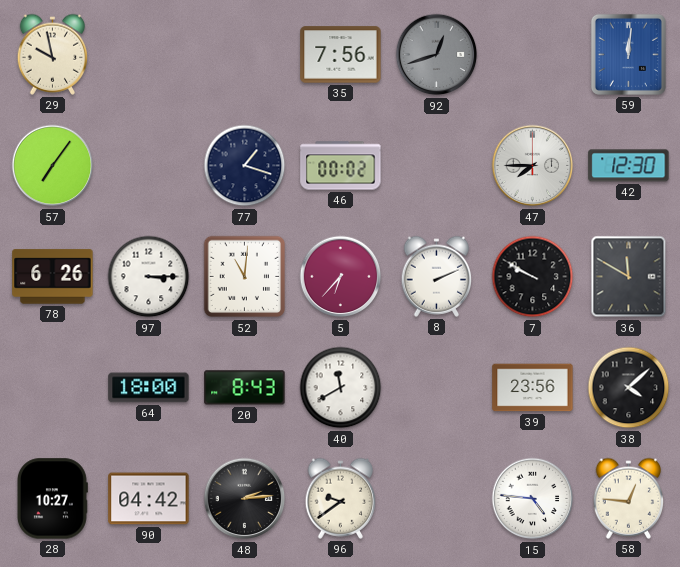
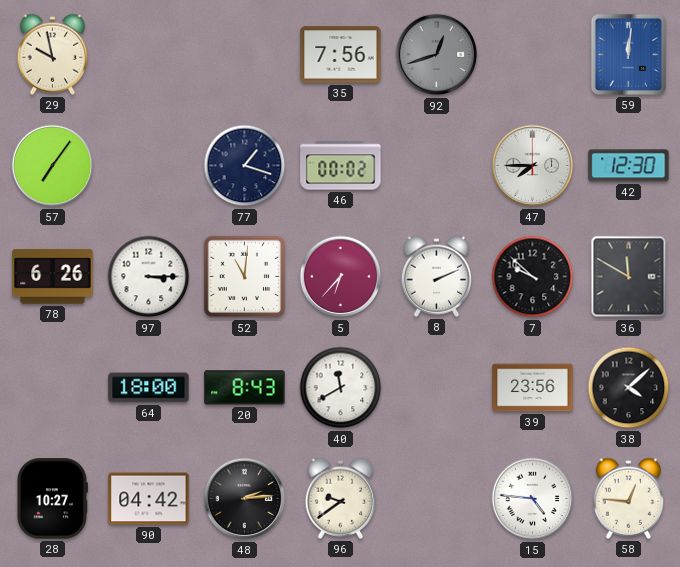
7: 9:50 -> 9:52
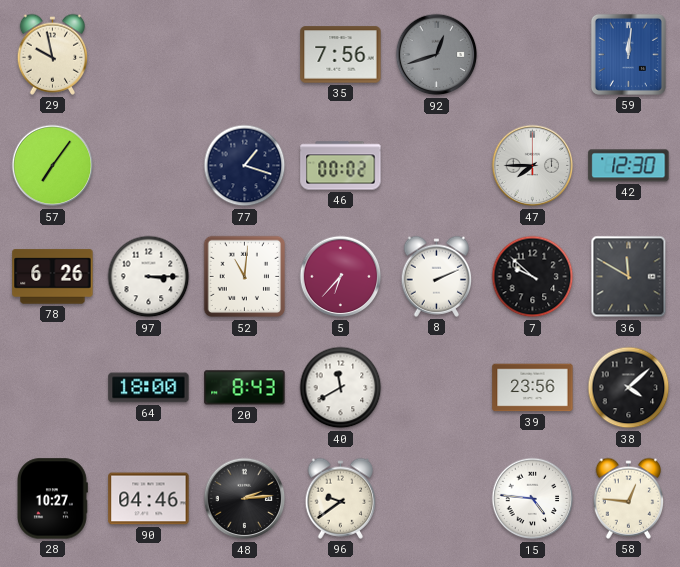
90: 04:42 -> 04:46
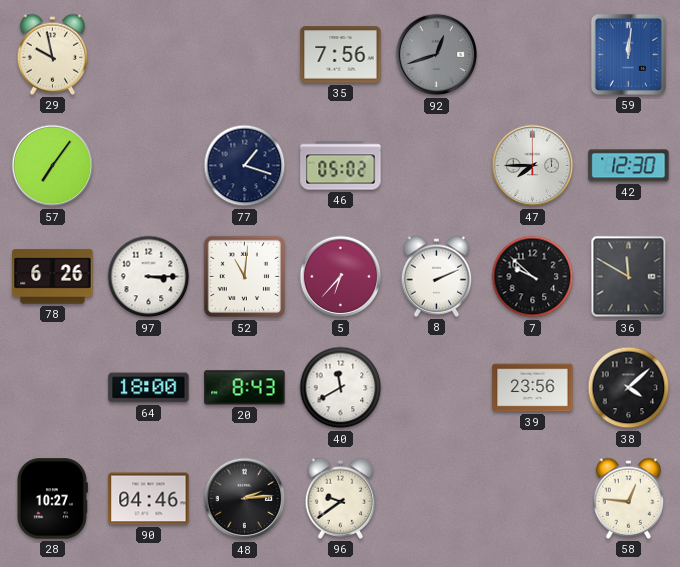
46: 00:02 -> 05:02
15: 4:46 -> none
